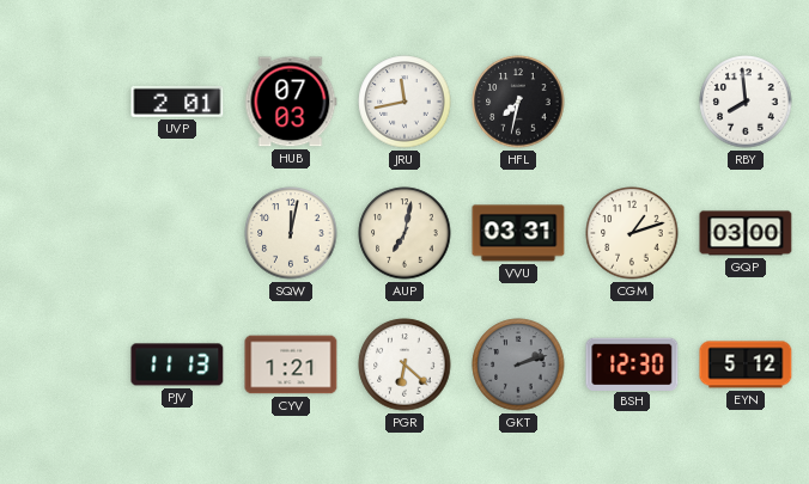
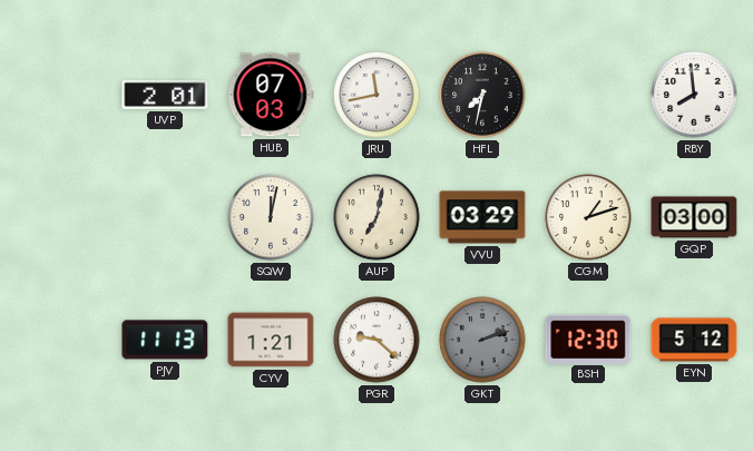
VVU: 03:31 -> 03:29
PGR: 6:22 -> 9:22
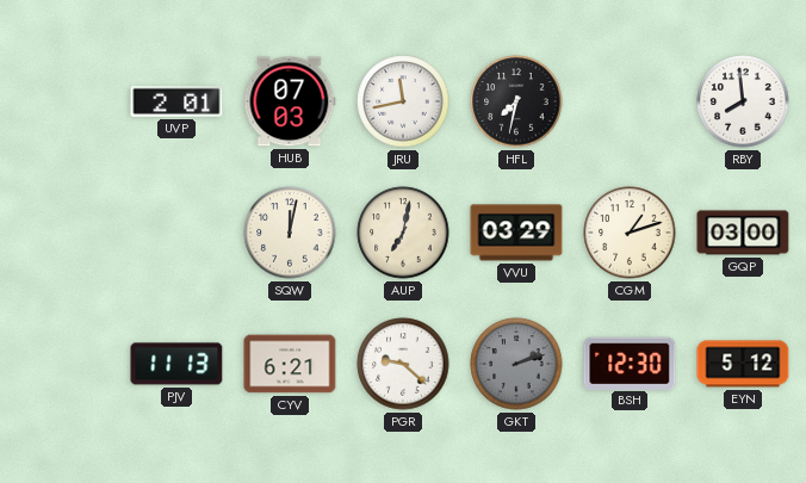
CYV: 1:21 -> 6:21
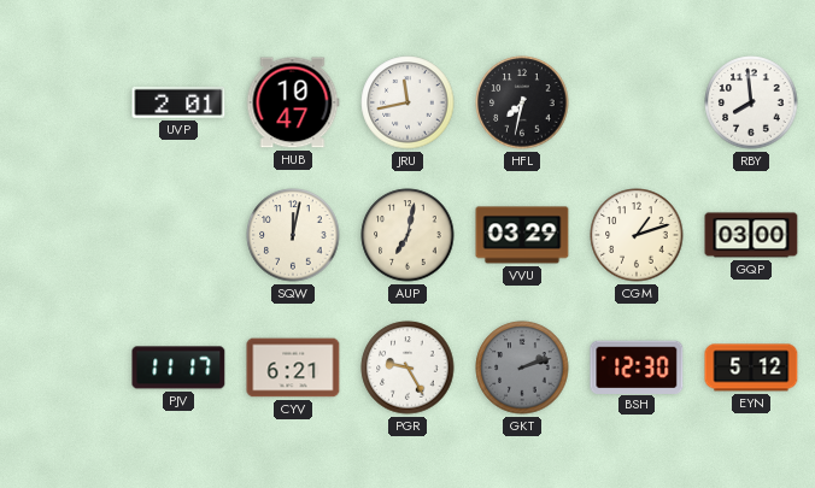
HUB: 07:03 -> 10:47
PJV: 11:13 -> 11:17
PGR: 9:22 -> 9:25
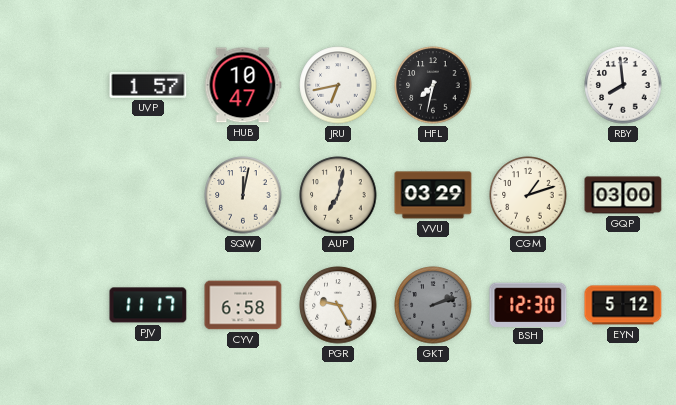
UVP: 2:01 -> 1:57
JRU: 11:43 -> 6:43
CYV: 6:21 -> 6:58
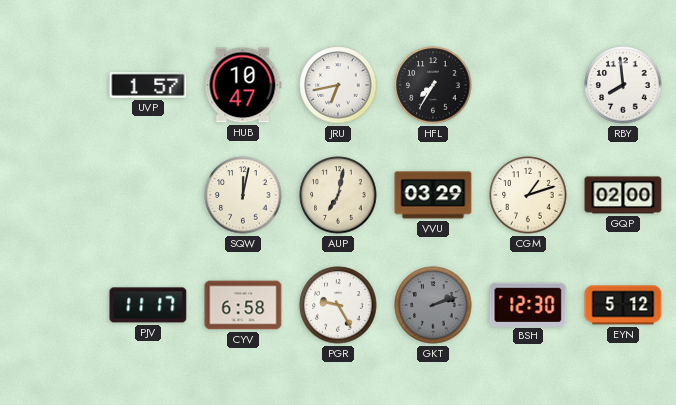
HFL: 7:32 -> 7:35
GQP: 03:00 -> 02:00
